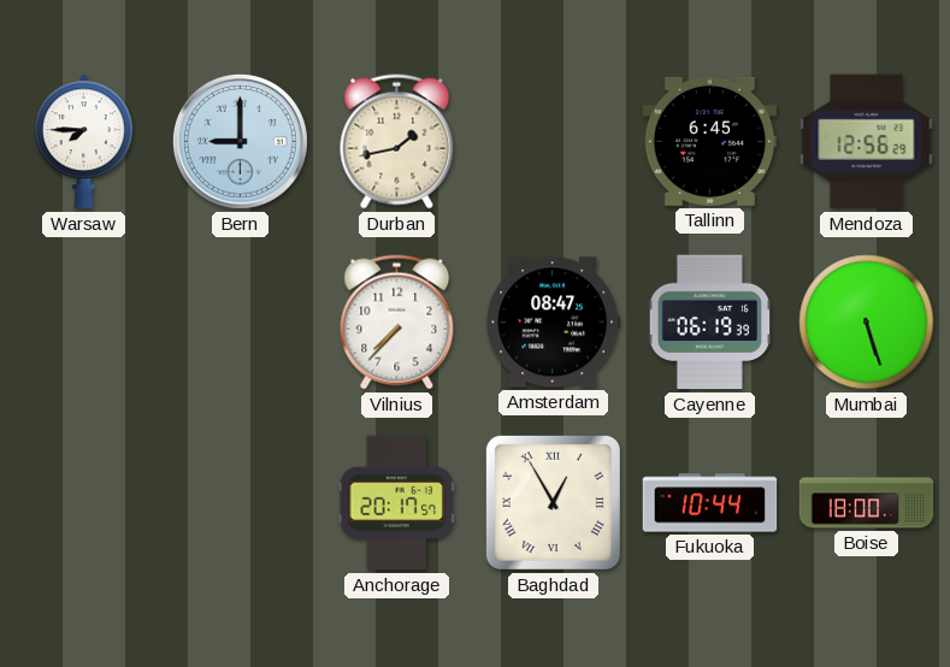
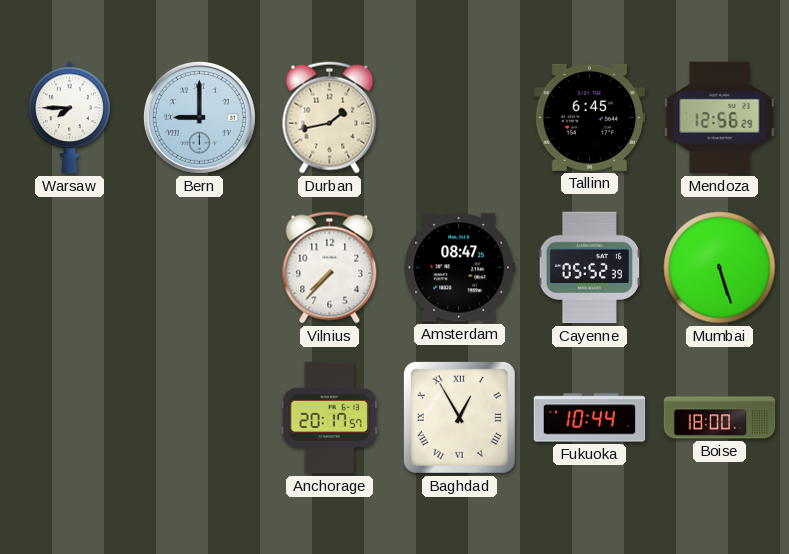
Cayenne: 06:19 -> 05:52
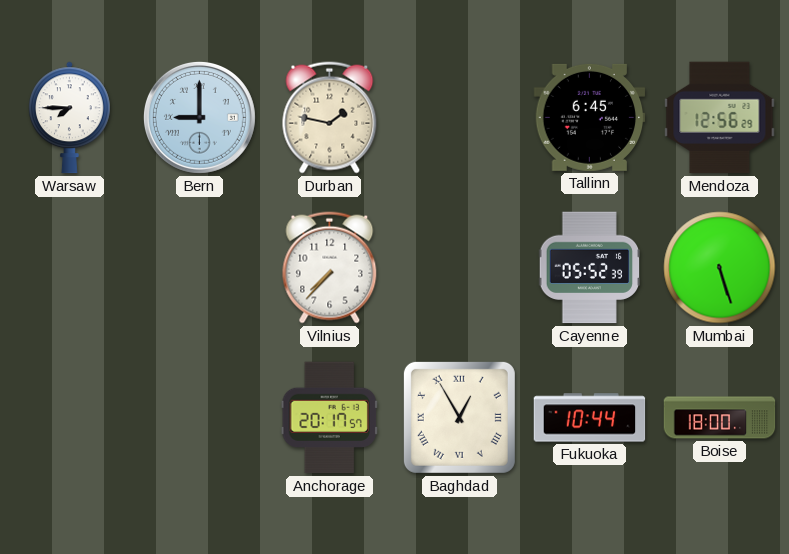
Durban: 1:43 -> 1:47
Amsterdam: 08:47 -> none
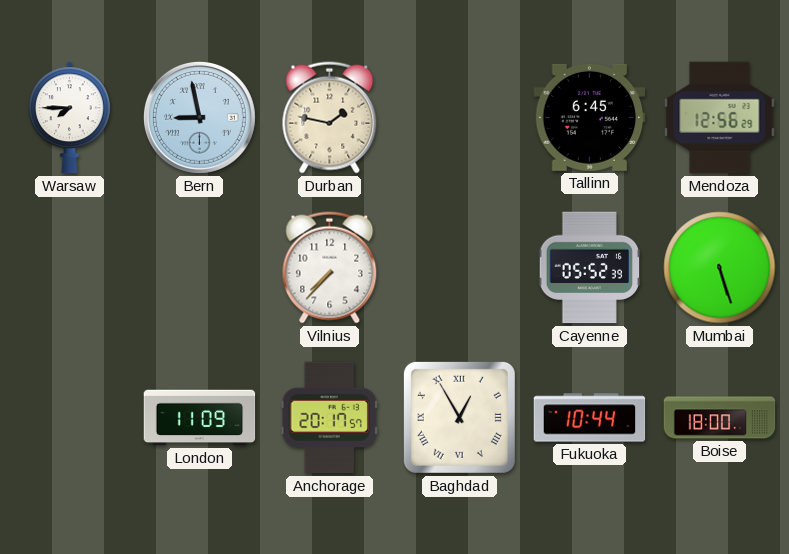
Bern: 9:00 -> 8:58
London: none -> 11:09
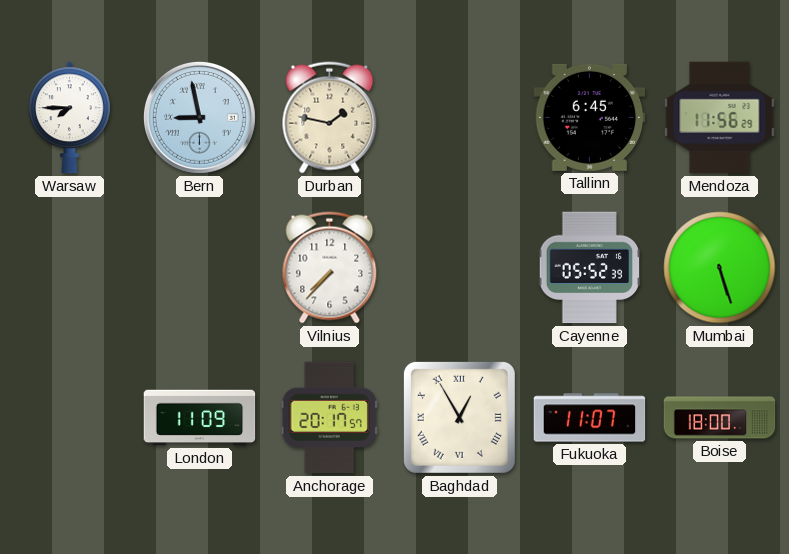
Mendoza: 12:56 -> 11:56
Fukuoka: 10:44 -> 11:07
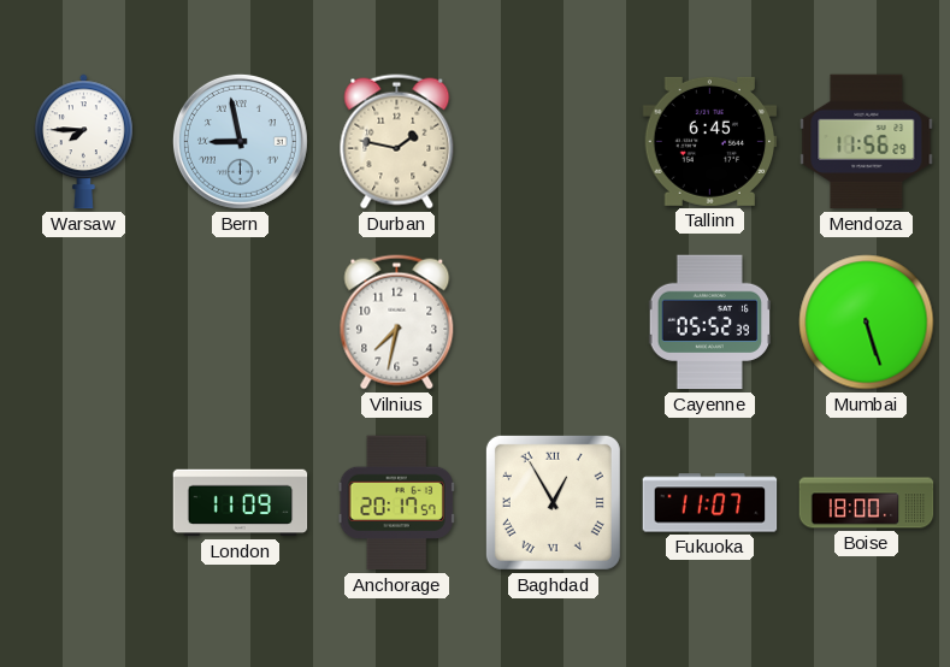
Vilnius: 7:37 -> 7:32
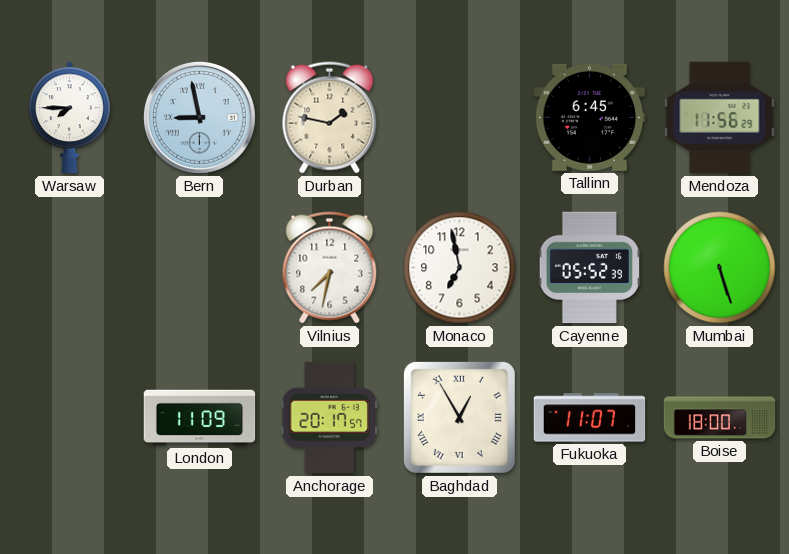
Monaco: none -> 6:58
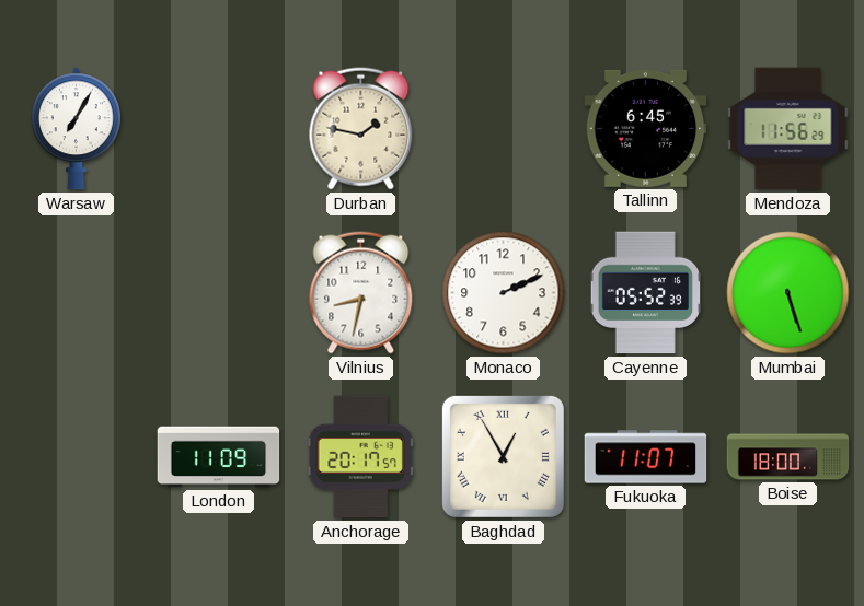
Warsaw: 7:45 -> 7:05
Bern: 8:58 -> none
Vilnius: 7:32 -> 8:32
Monaco: 6:58 -> 2:11
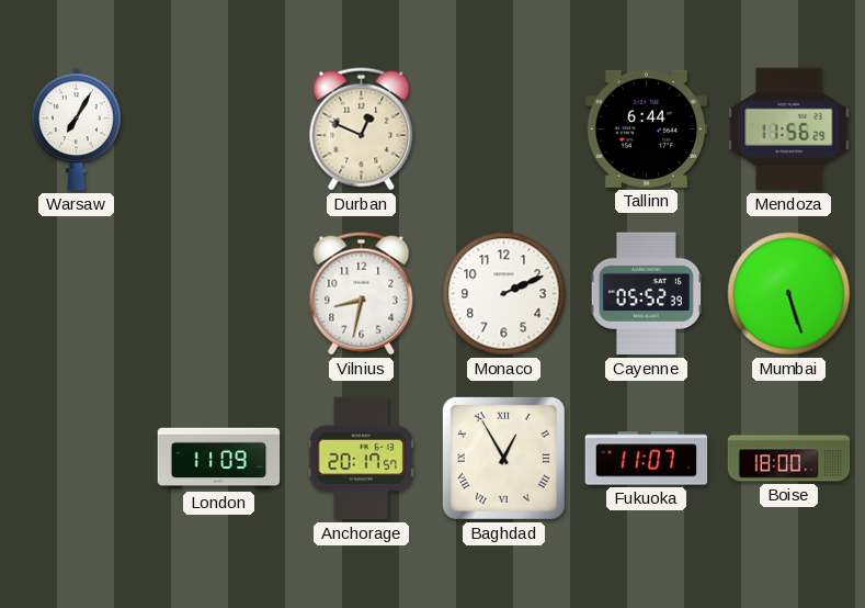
Durban: 1:47 -> 12:49
Tallinn: 6:45 -> 6:44
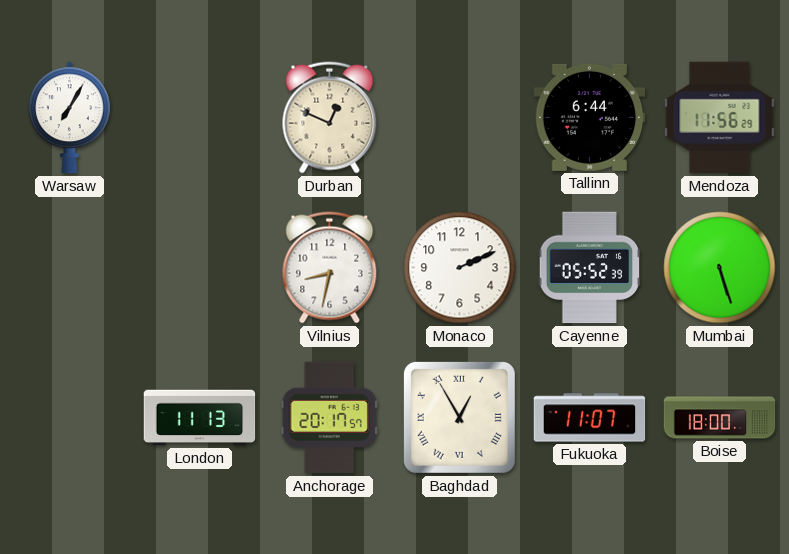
London: 11:09 -> 11:13
